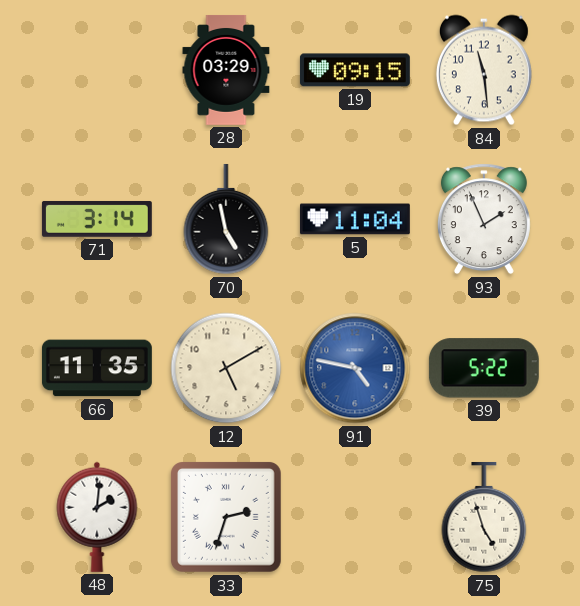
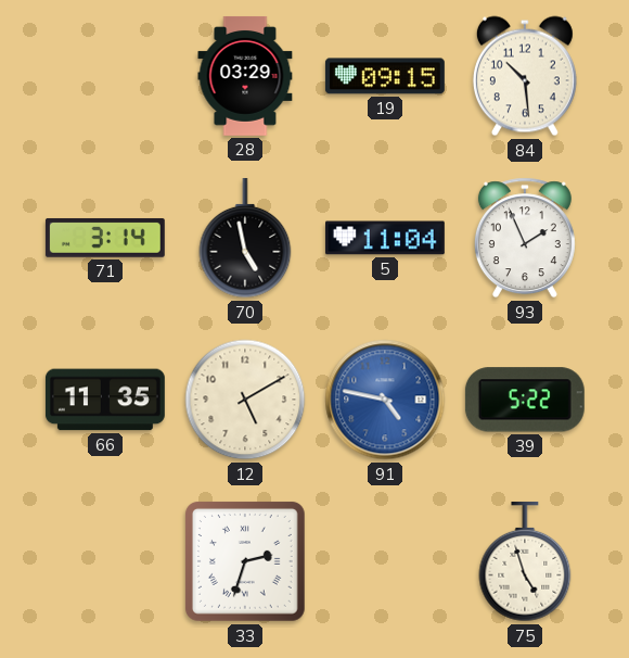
84: 11:29 -> 10:29
48: 2:01 -> none
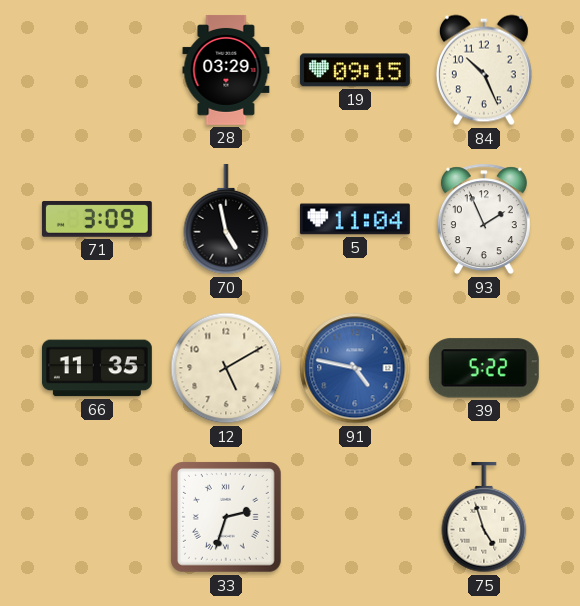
84: 10:29 -> 10:26
71: 3:14 -> 3:09
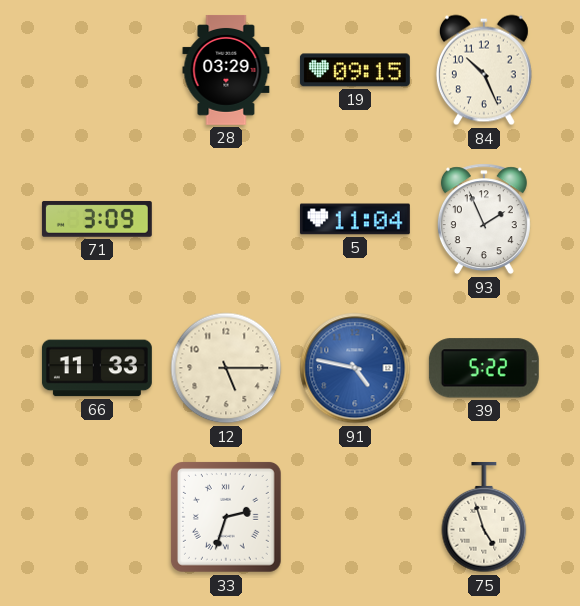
70: 4:58 -> none
66: 11:35 -> 11:33
12: 5:10 -> 5:15
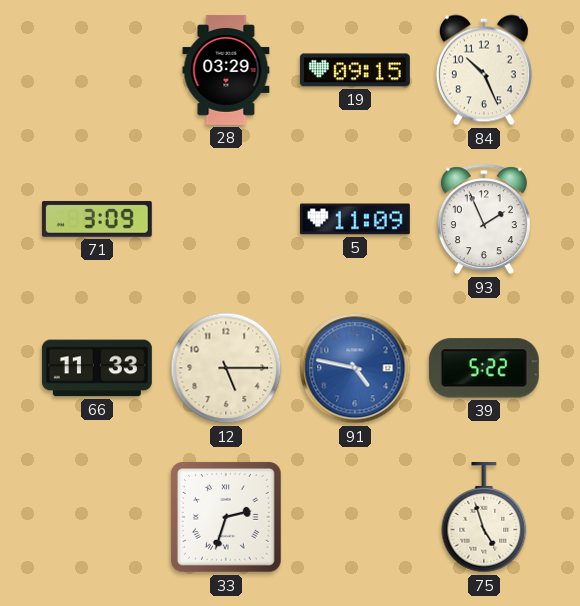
5: 11:04 -> 11:09
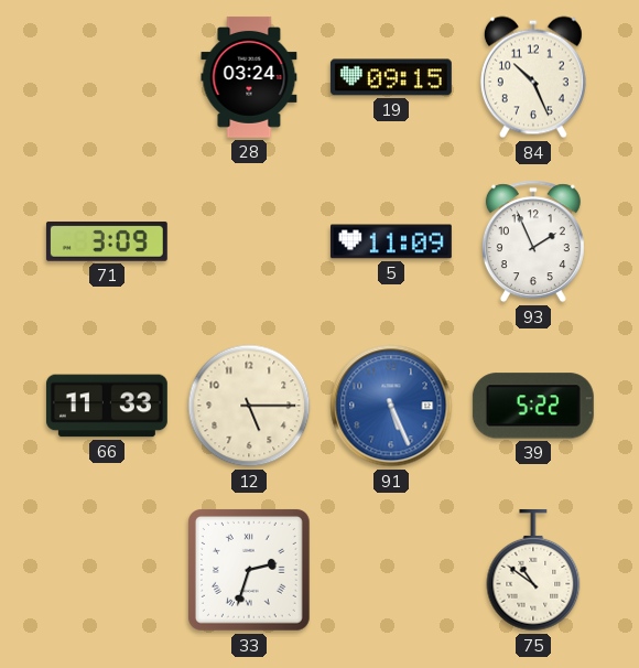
28: 03:29 -> 03:24
91: 4:47 -> 5:26
75: 4:57 -> 10:51
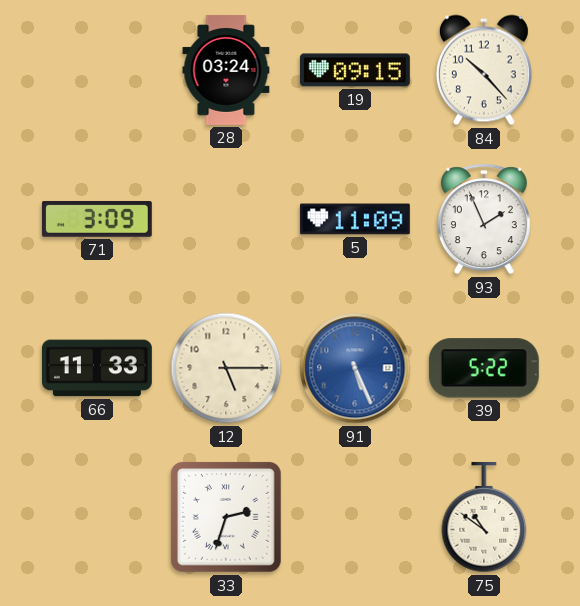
84: 10:26 -> 10:23
